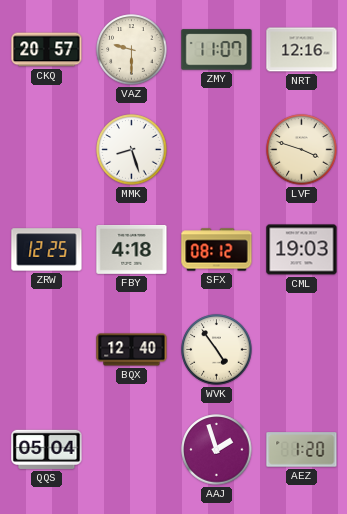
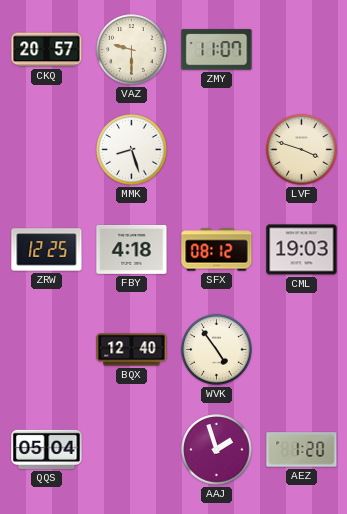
NRT: 12:16 -> none
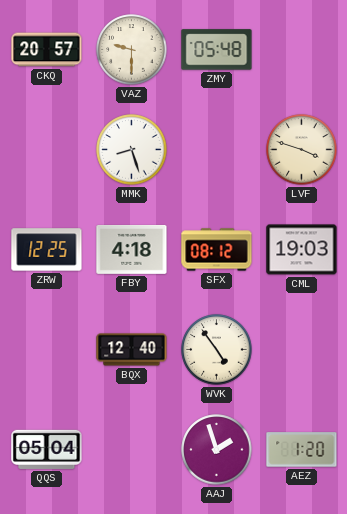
ZMY: 11:07 -> 05:48
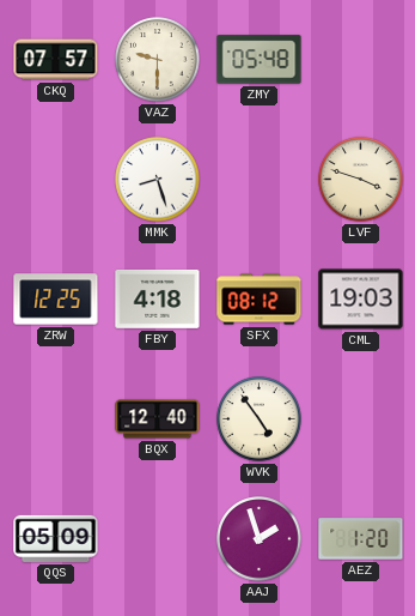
CKQ: 20:57 -> 07:57
QQS: 05:04 -> 05:09
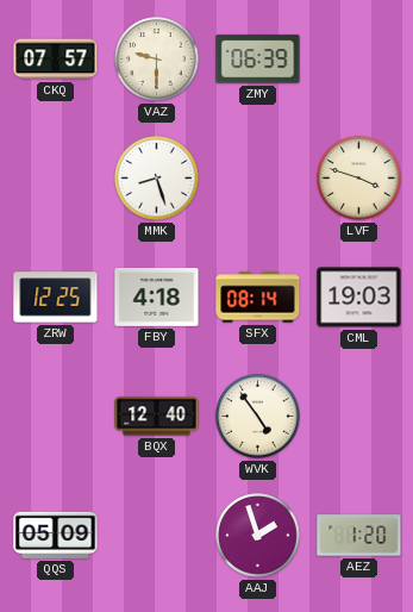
ZMY: 05:48 -> 06:39
SFX: 08:12 -> 08:14
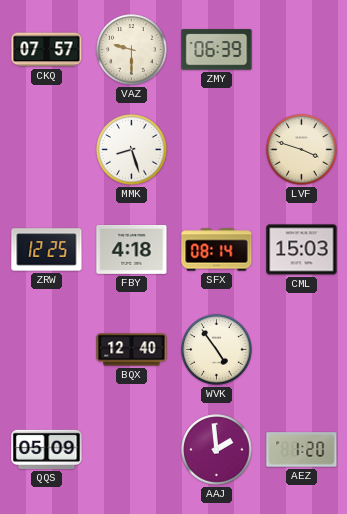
CML: 19:03 -> 15:03
AAJ: 1:57 -> 1:59
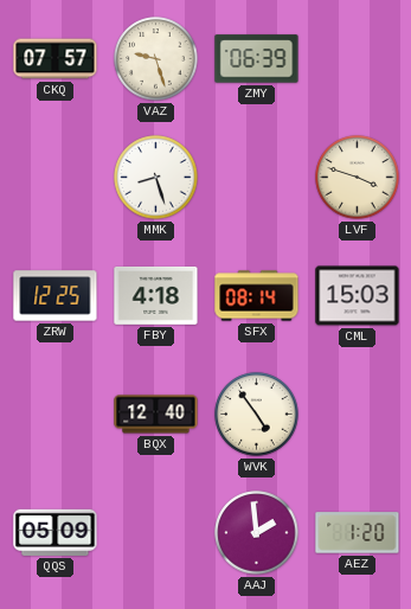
VAZ: 9:30 -> 9:27
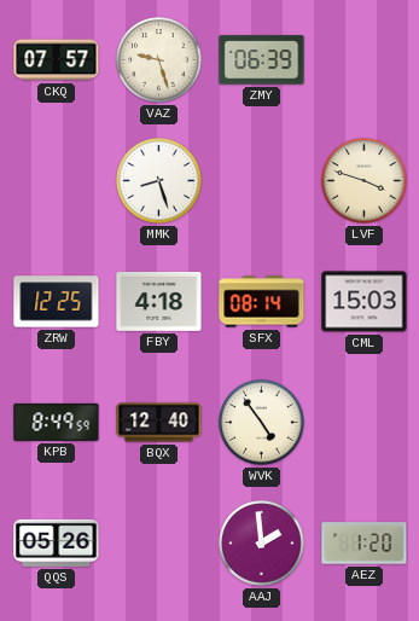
KPB: none -> 8:49
QQS: 05:09 -> 05:26
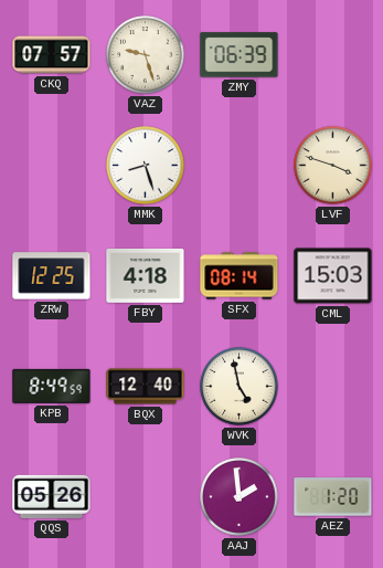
WVK: 4:54 -> 4:58
